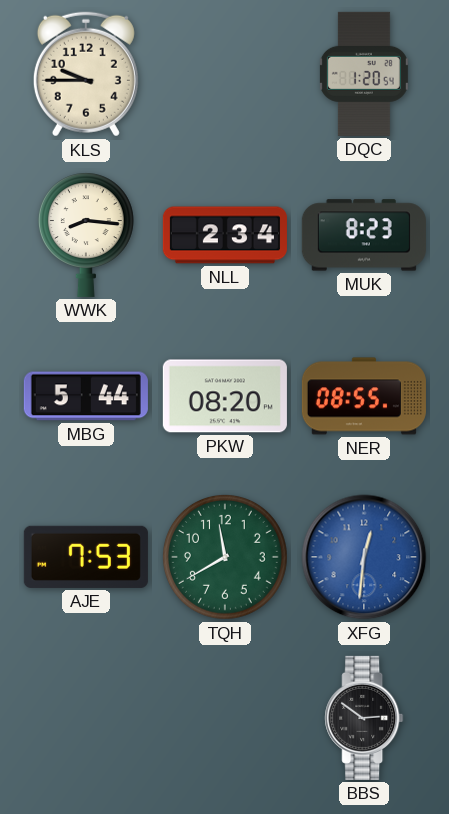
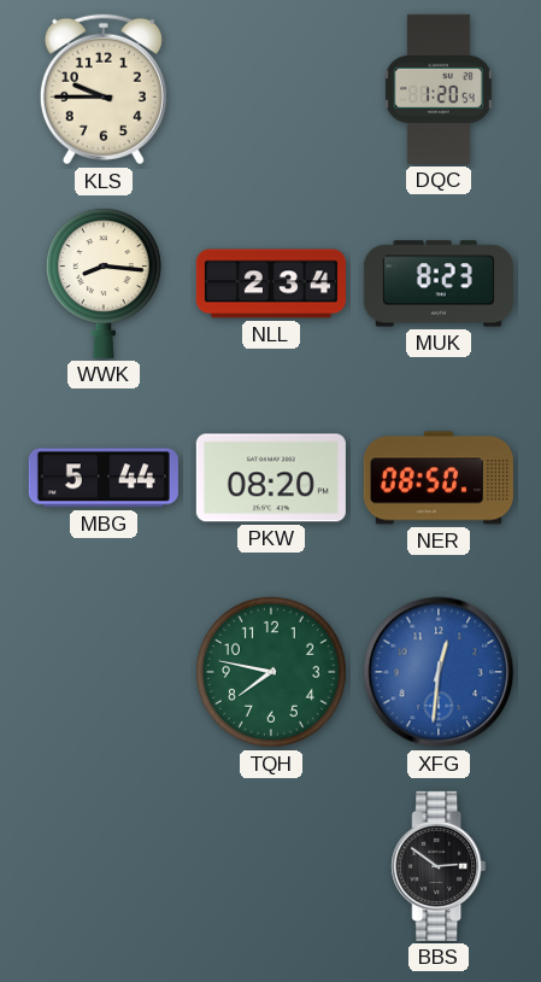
NER: 08:55 -> 08:50
AJE: 7:53 -> none
TQH: 11:40 -> 7:47
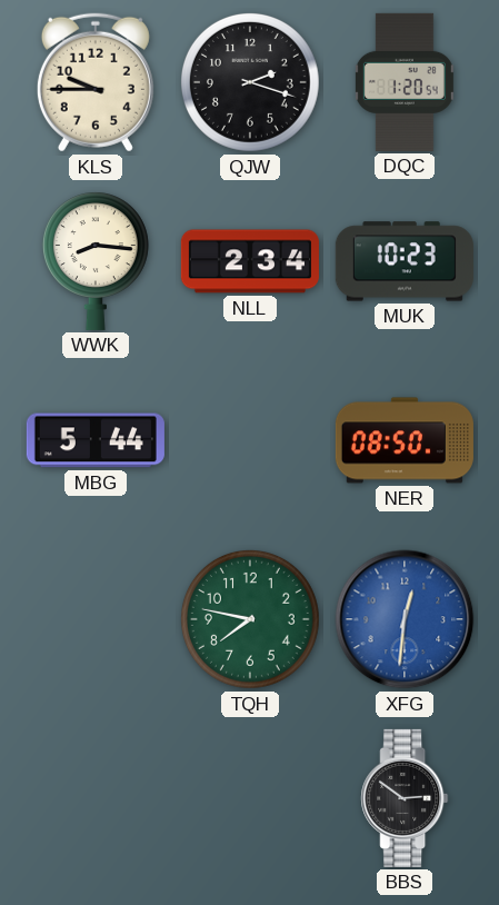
QJW: none -> 2:18
MUK: 8:23 -> 10:23
PKW: 08:20 -> none
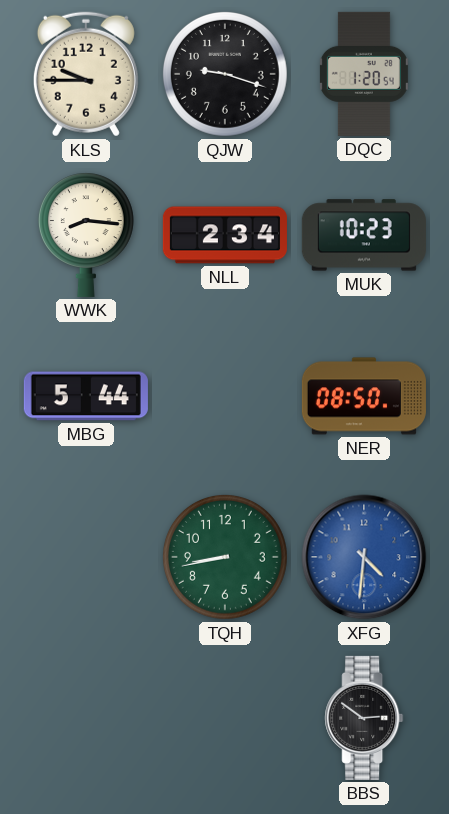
QJW: 2:18 -> 9:18
TQH: 7:47 -> 8:43
XFG: 12:31 -> 4:31
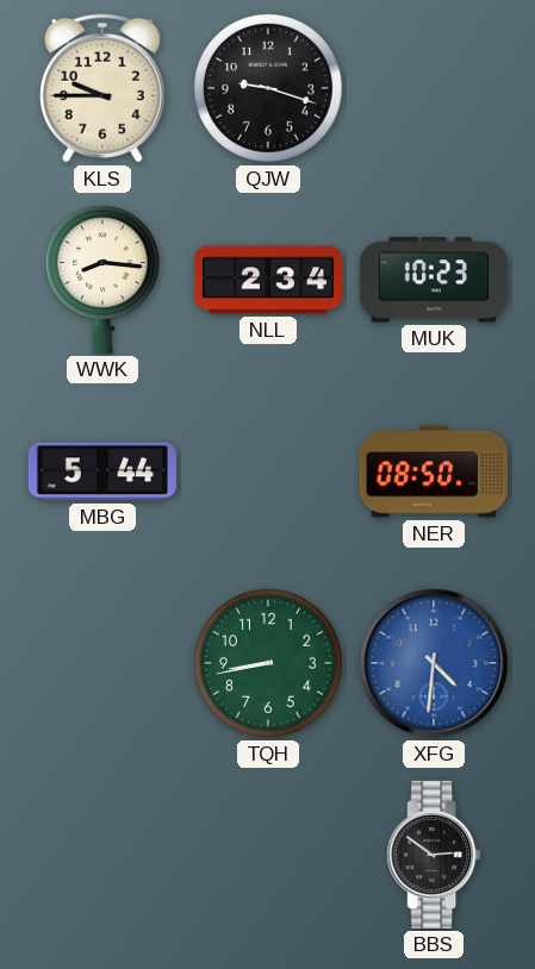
DQC: 1:20 -> none
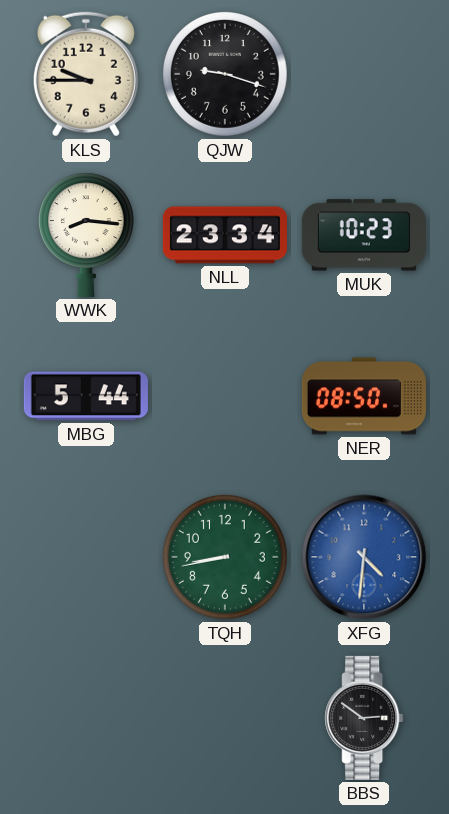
NLL: 2:34 -> 23:34
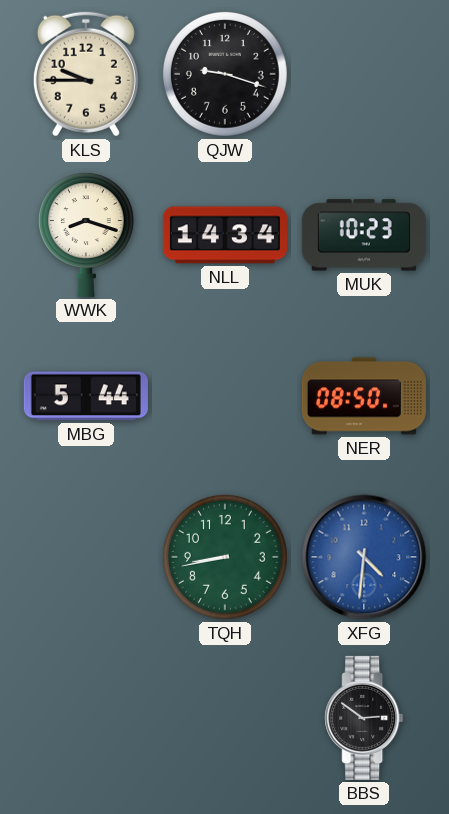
WWK: 8:16 -> 8:18
NLL: 23:34 -> 14:34
